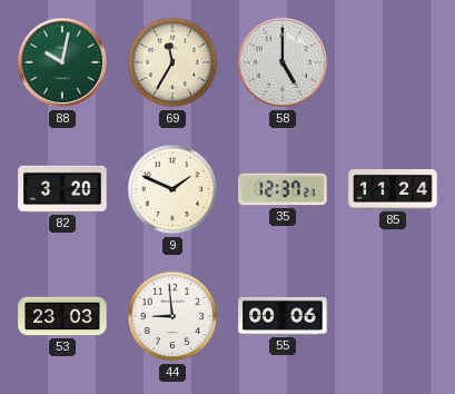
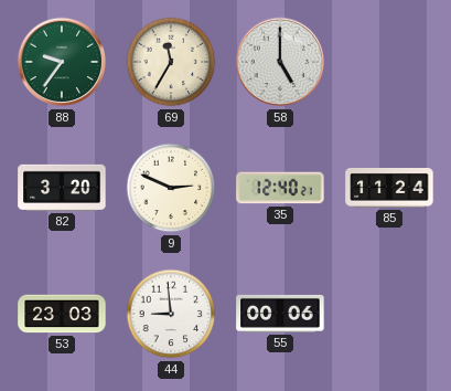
88: 10:02 -> 9:36
9: 1:49 -> 2:49
35: 12:37 -> 12:40
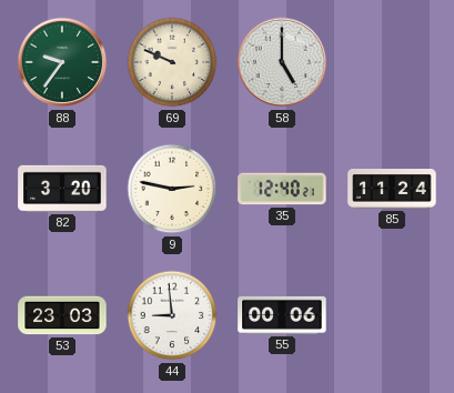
69: 11:35 -> 9:49
9: 2:49 -> 2:47
